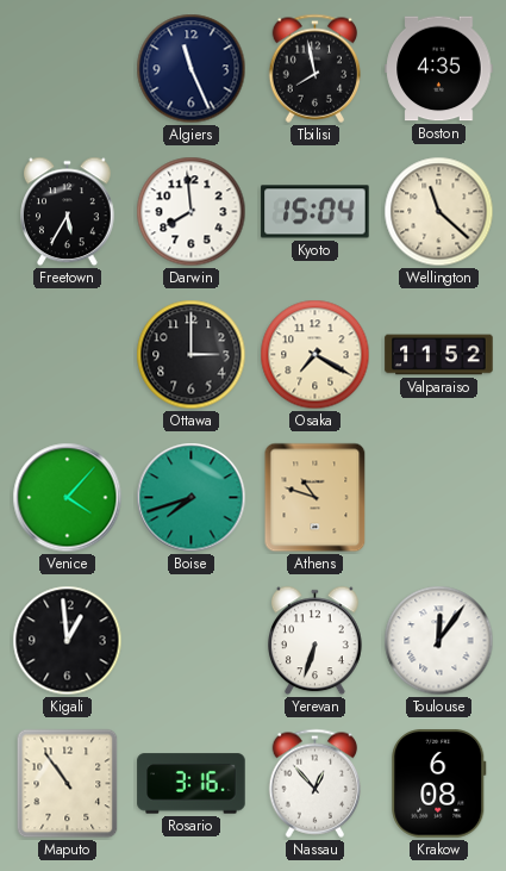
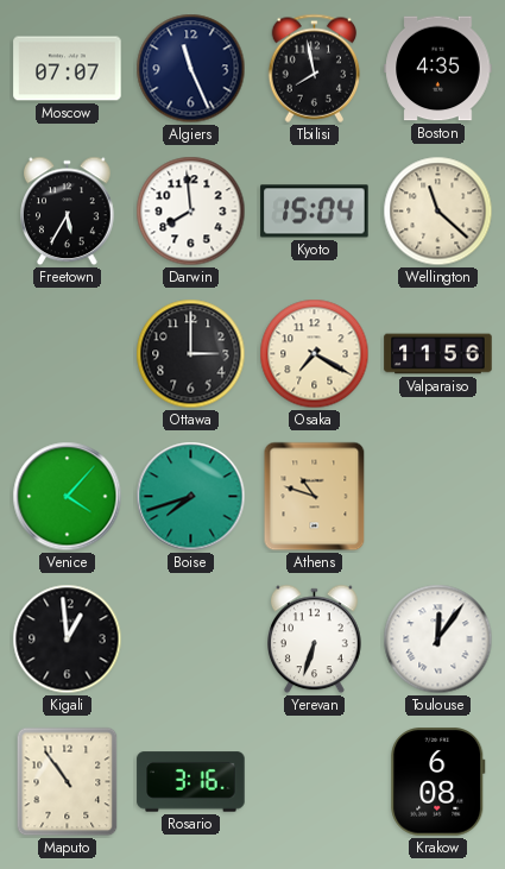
Moscow: none -> 07:07
Valparaiso: 11:52 -> 11:56
Nassau: 12:53 -> none
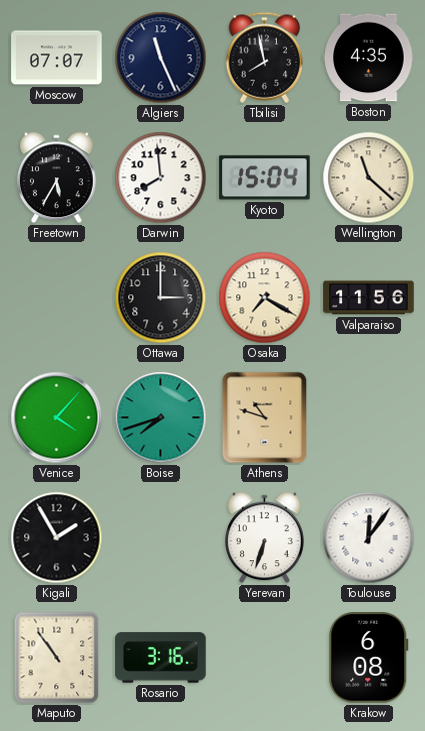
Kigali: 12:59 -> 1:55
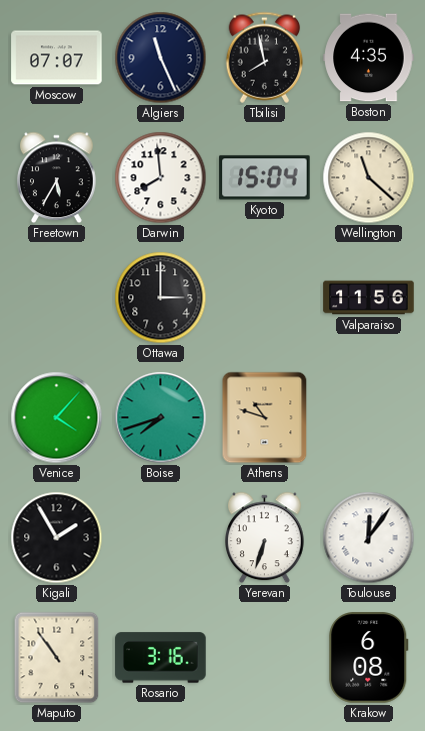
Osaka: 7:20 -> none
